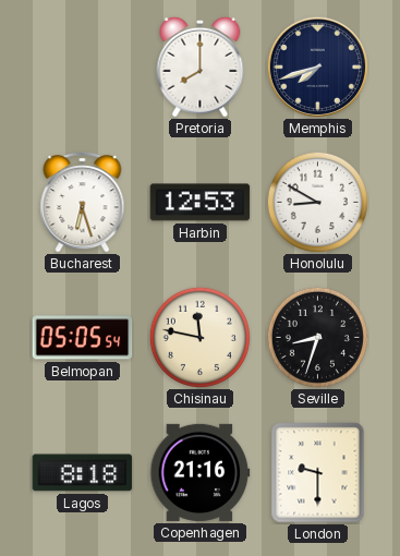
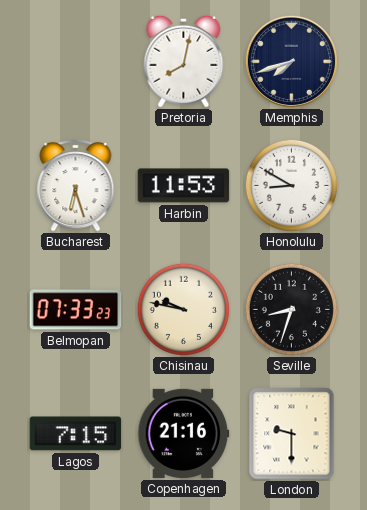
Pretoria: 8:00 -> 8:02
Harbin: 12:53 -> 11:53
Belmopan: 05:05 -> 07:33
Chisinau: 11:47 -> 9:47
Lagos: 8:18 -> 7:15
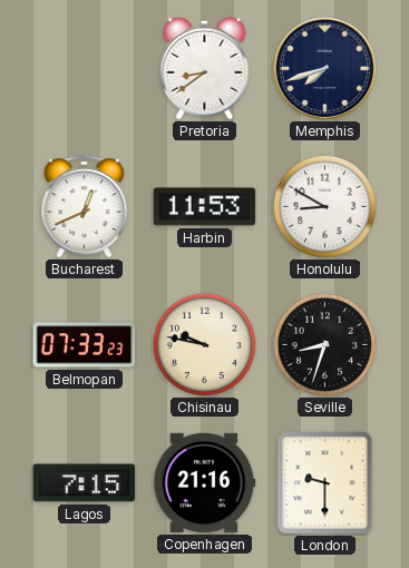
Pretoria: 8:02 -> 8:39
Bucharest: 6:27 -> 12:41
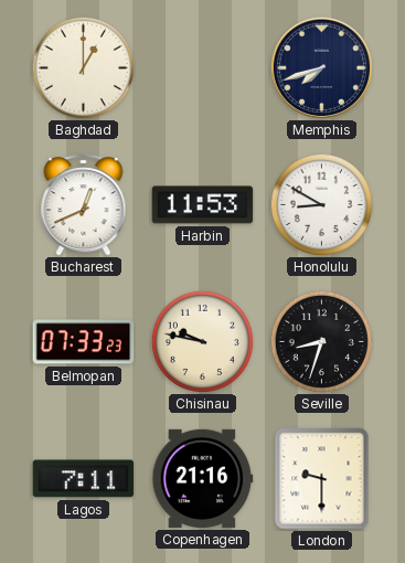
Baghdad: none -> 1:00
Pretoria: 8:39 -> none
Lagos: 7:15 -> 7:11
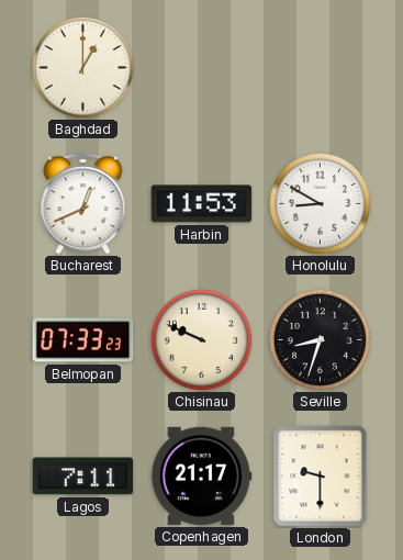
Memphis: 7:42 -> none
Chisinau: 9:47 -> 9:49
Copenhagen: 21:16 -> 21:17
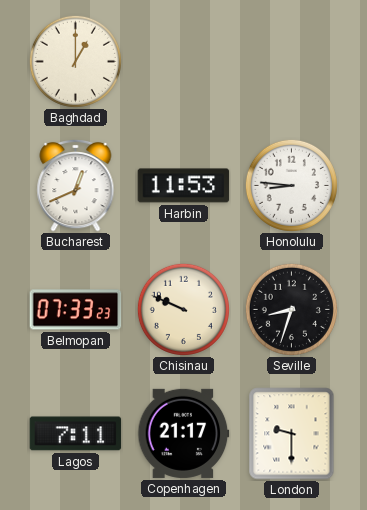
Honolulu: 8:50 -> 8:46
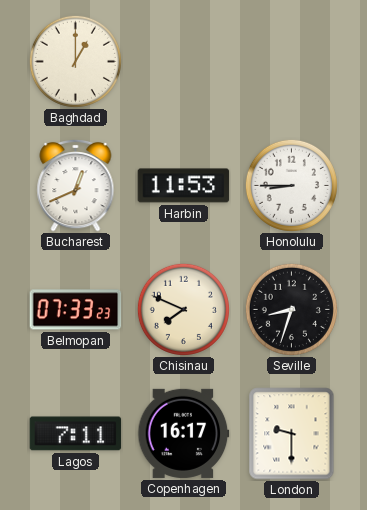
Honolulu: 8:46 -> 8:45
Chisinau: 9:49 -> 7:49
Copenhagen: 21:17 -> 16:17
